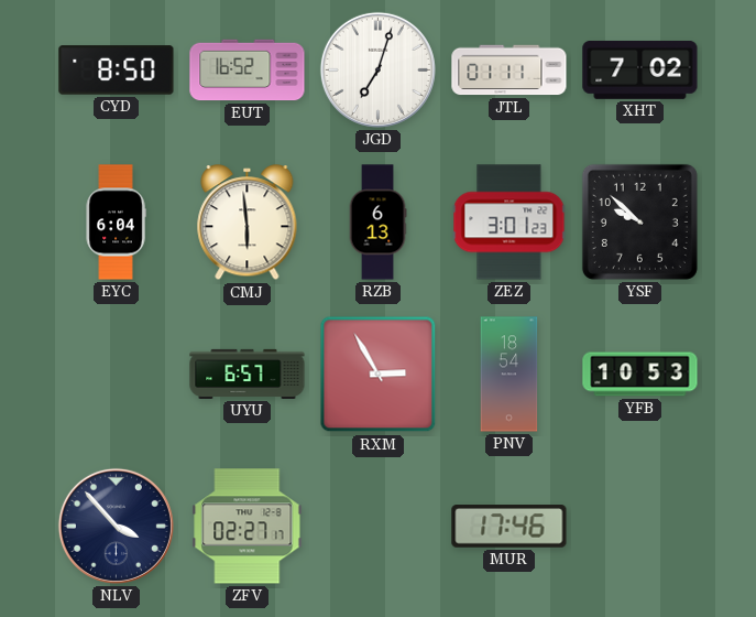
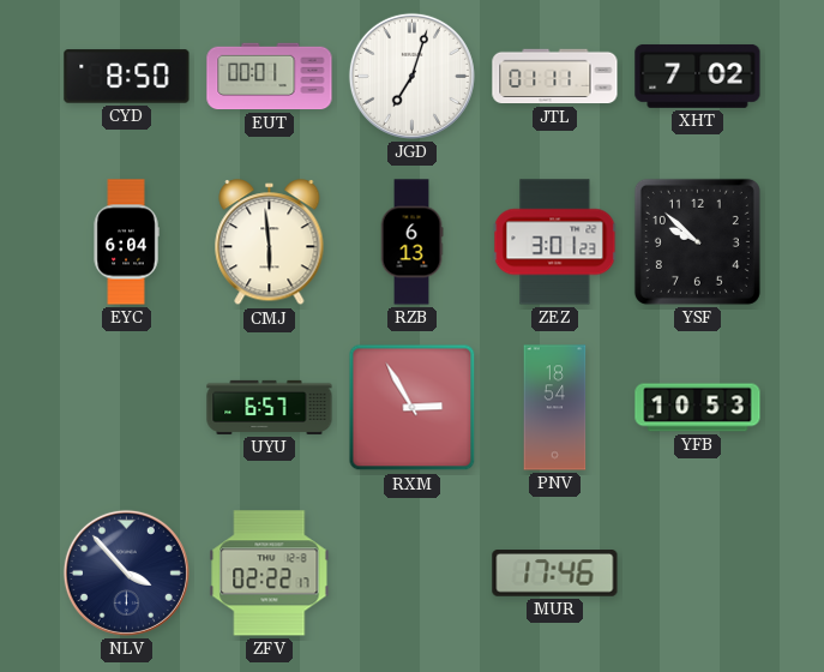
EUT: 16:52 -> 00:01
ZFV: 02:27 -> 02:22
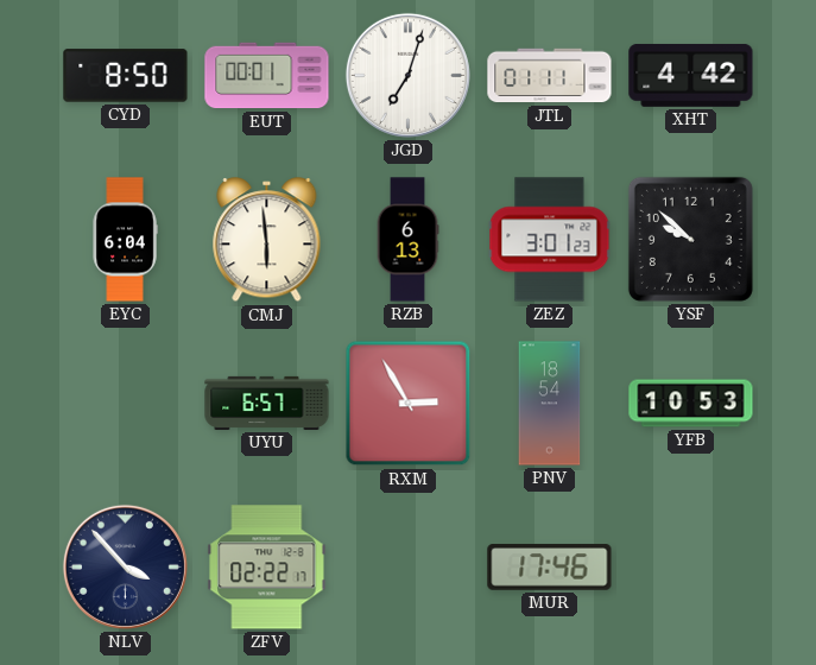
XHT: 7:02 -> 4:42
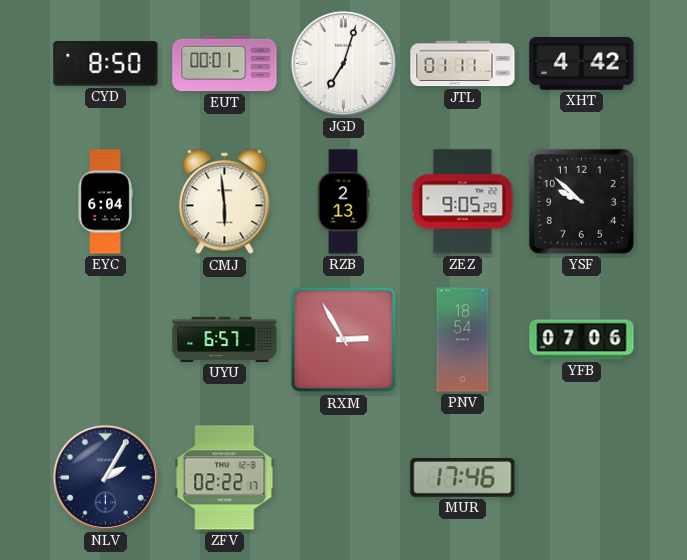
RZB: 6:13 -> 2:13
ZEZ: 3:01 -> 9:05
YFB: 10:53 -> 07:06
NLV: 3:53 -> 2:05
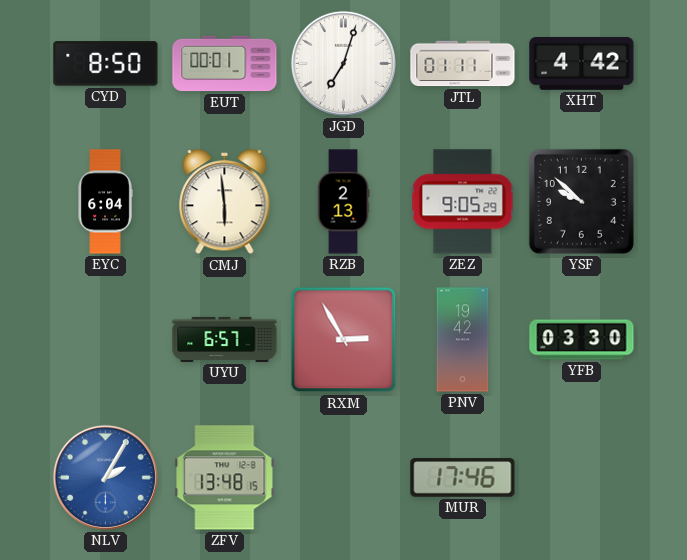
PNV: 18:54 -> 19:42
YFB: 07:06 -> 03:30
NLV dial: navy -> blue
ZFV: 02:22 -> 13:48
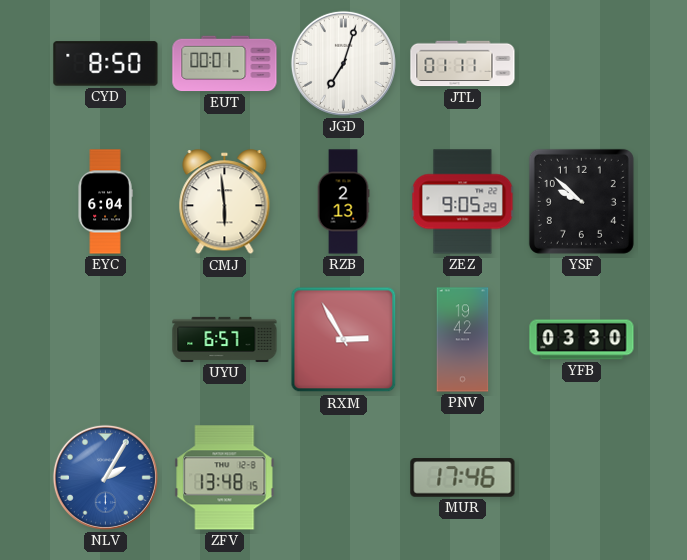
XHT: 4:42 -> none
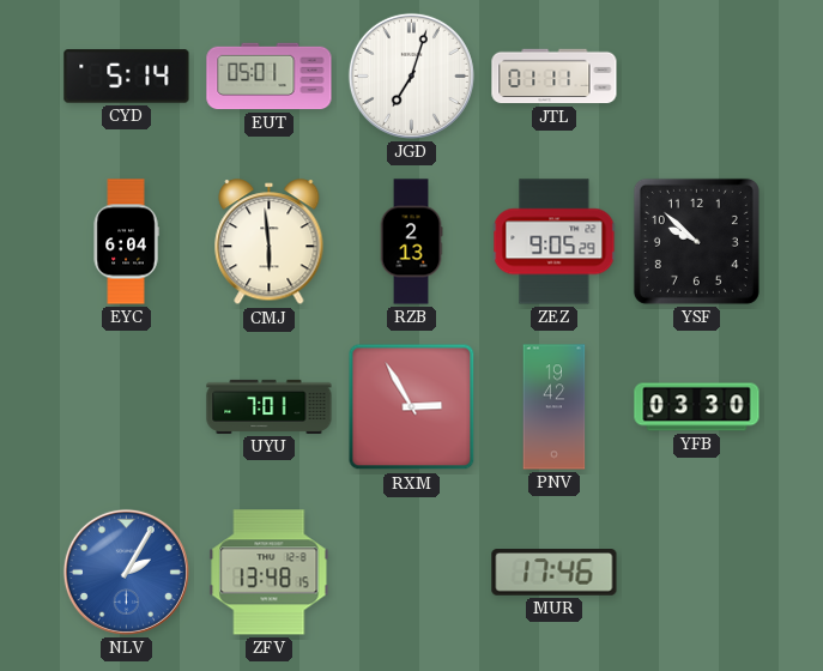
CYD: 8:50 -> 5:14
EUT: 00:01 -> 05:01
UYU: 6:57 -> 7:01
